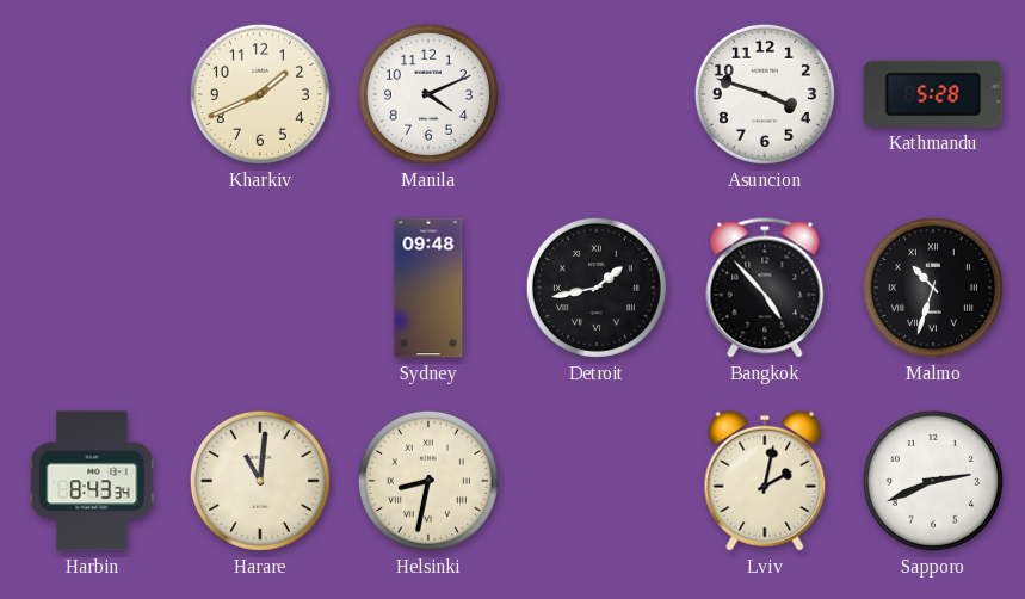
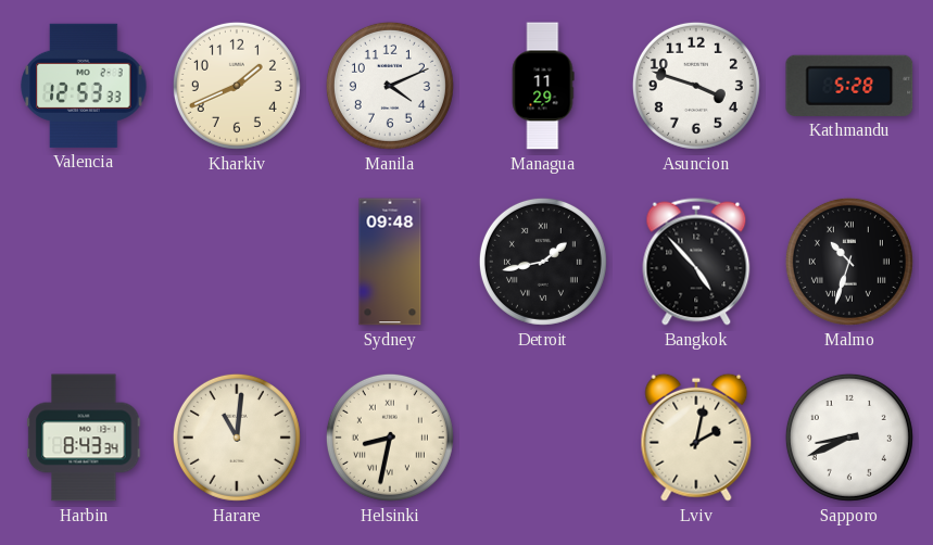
Valencia: none -> 12:53
Managua: none -> 11:29
Sapporo: 2:41 -> 8:41
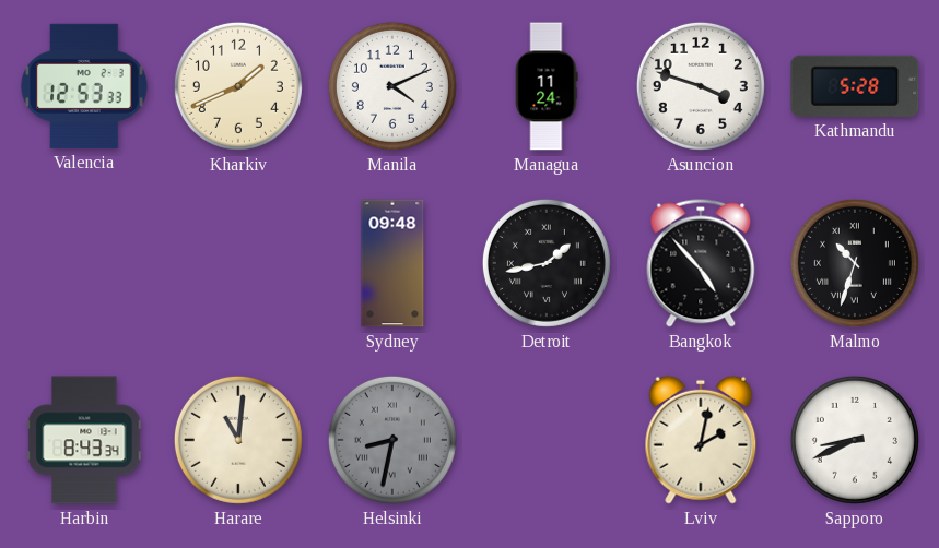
Managua: 11:29 -> 11:24
Helsinki dial: cream -> grey
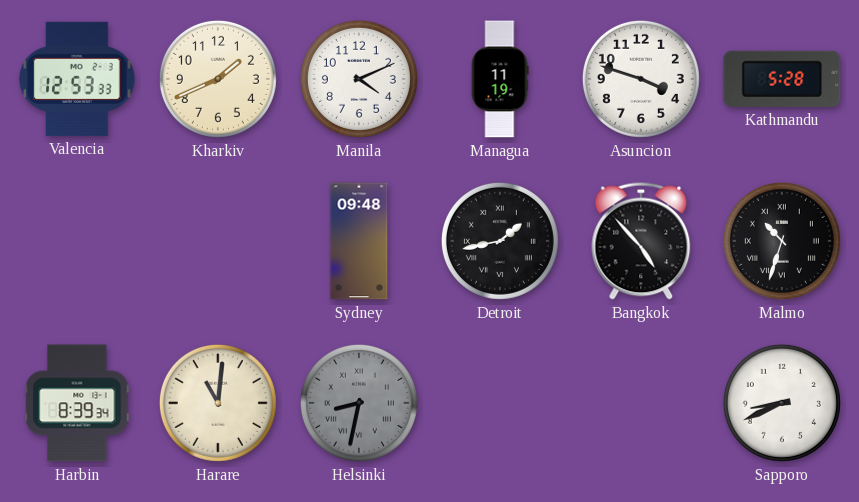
Managua: 11:24 -> 11:19
Harbin: 8:43 -> 8:39
Lviv: 2:02 -> none
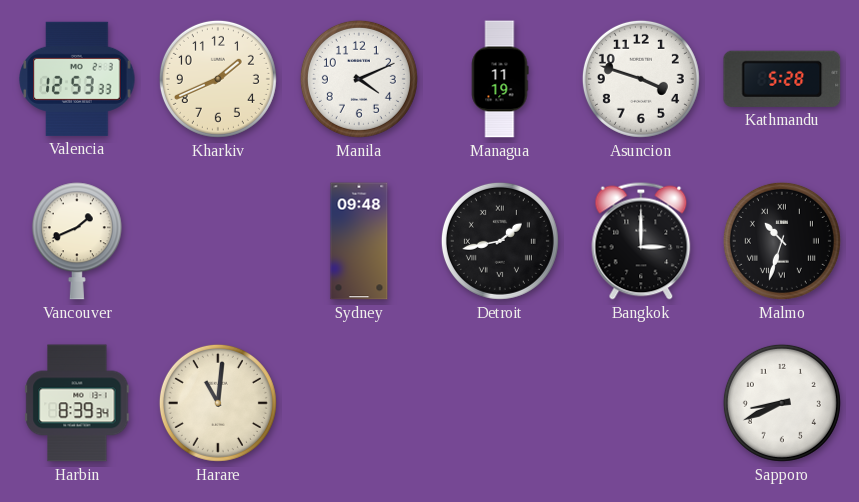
Vancouver: none -> 1:41
Bangkok: 4:53 -> 3:00
Helsinki: 8:32 -> none
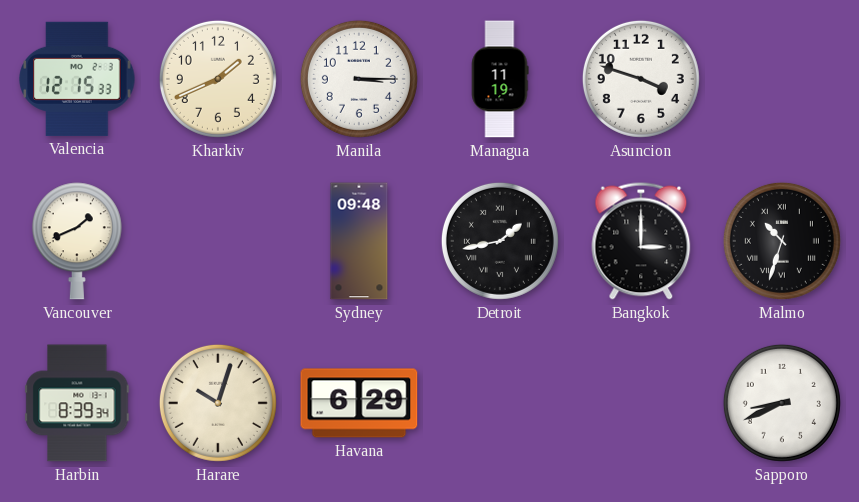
Valencia: 12:53 -> 12:15
Manila: 4:11 -> 3:15
Kathmandu: 5:28 -> none
Harare: 11:01 -> 10:03
Havana: none -> 6:29
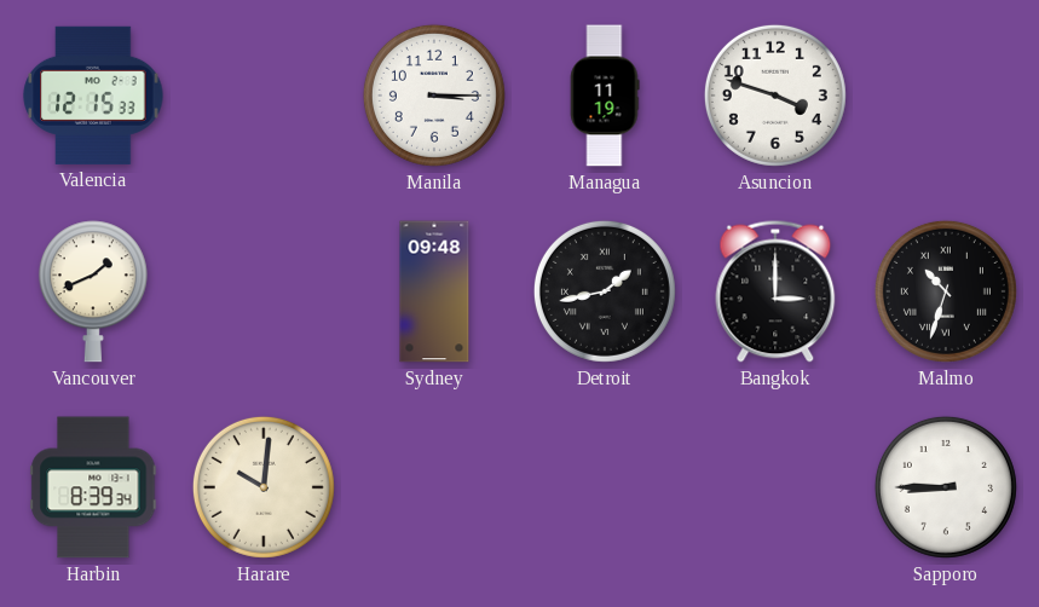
Kharkiv: 1:41 -> none
Harare: 10:03 -> 10:01
Havana: 6:29 -> none
Sapporo: 8:41 -> 8:45
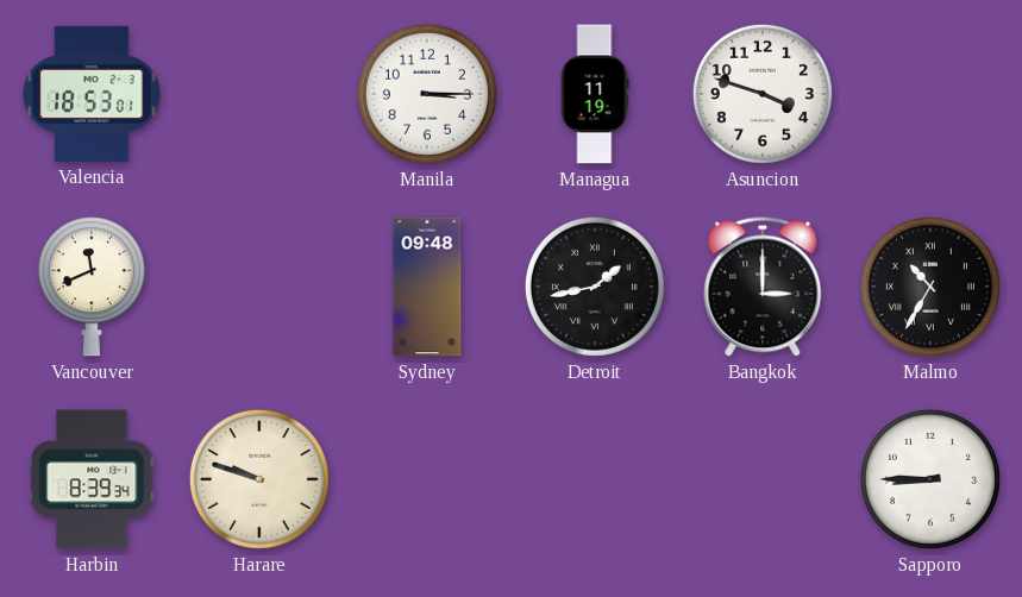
Valencia: 12:15 -> 18:53
Vancouver: 1:41 -> 11:41
Malmo: 10:33 -> 10:35
Harare: 10:01 -> 9:48
